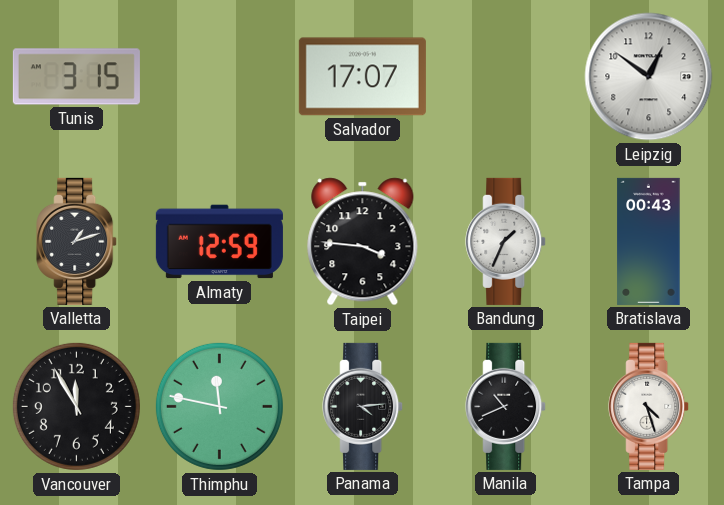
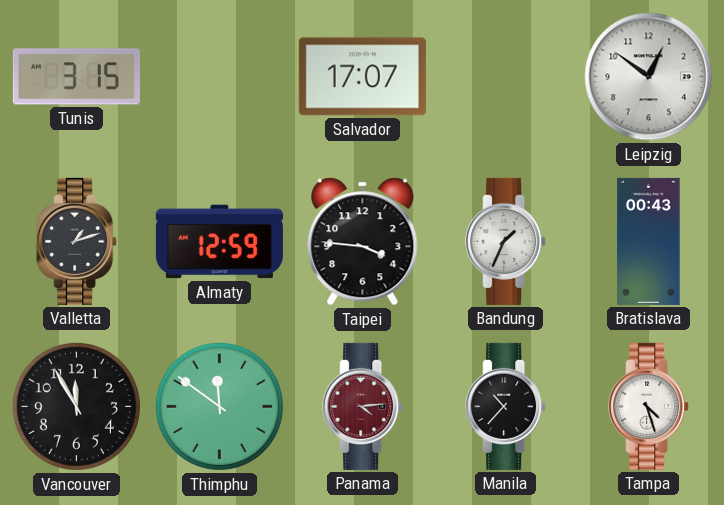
Thimphu: 11:47 -> 11:51
Panama dial: black -> burgundy
Manila: 10:41 -> 10:37
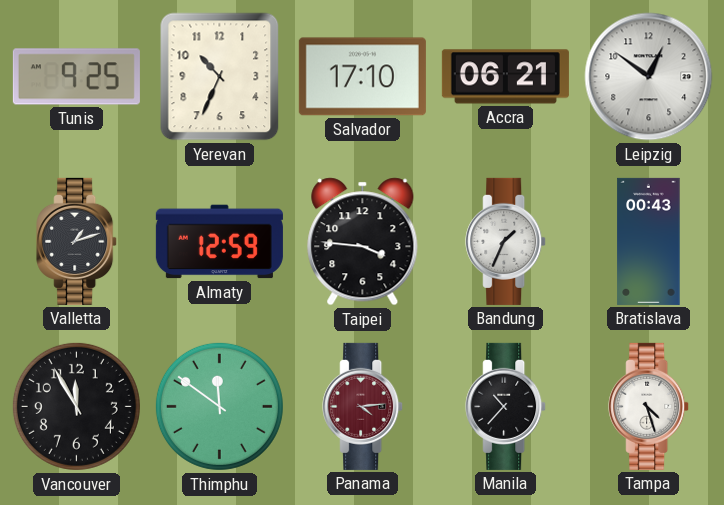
Tunis: 3:15 -> 9:25
Yerevan: none -> 10:34
Salvador: 17:07 -> 17:10
Accra: none -> 06:21
